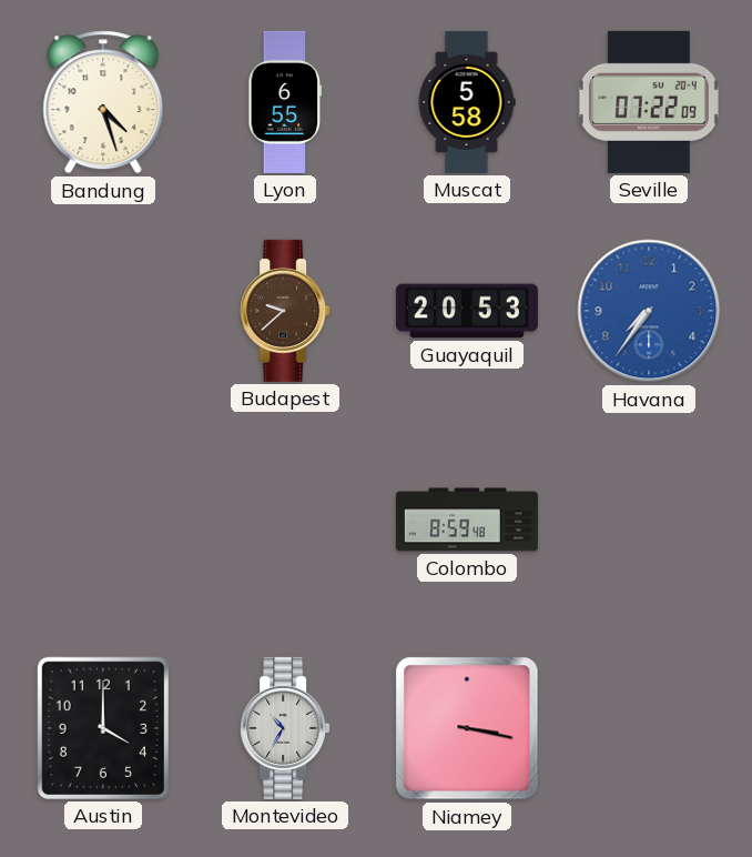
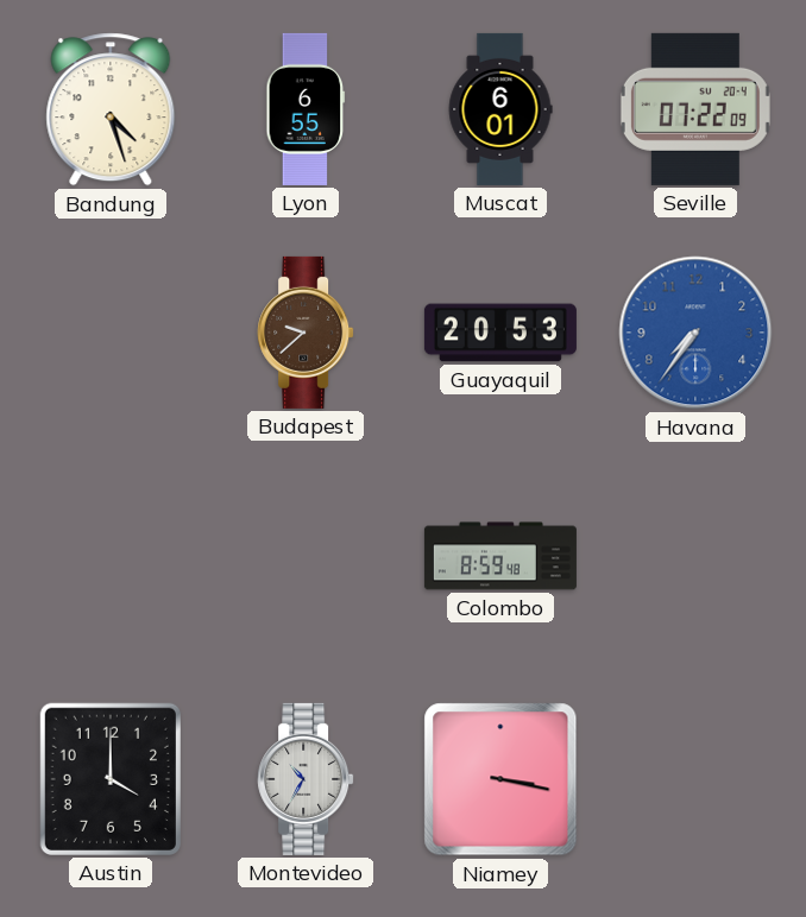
Muscat: 5:58 -> 6:01
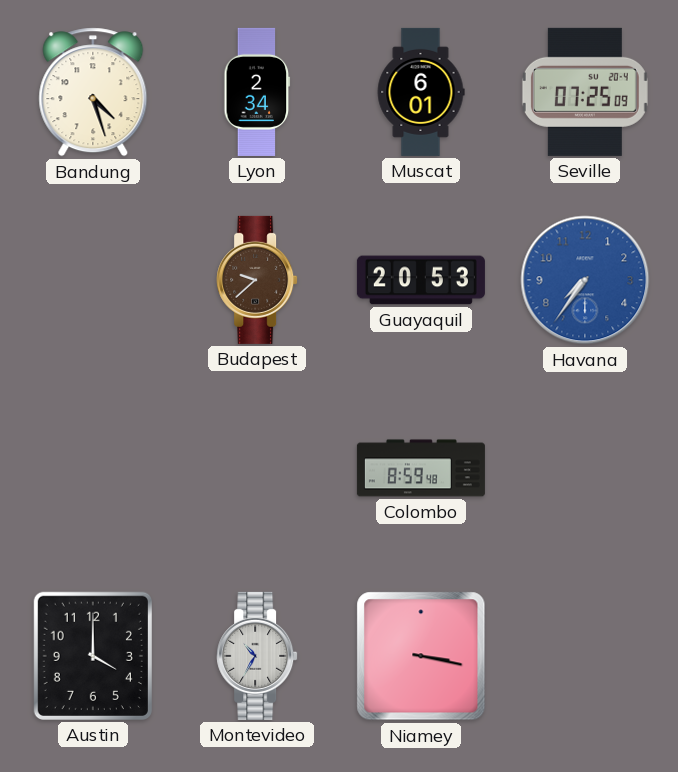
Lyon: 6:55 -> 2:34
Seville: 07:22 -> 07:25
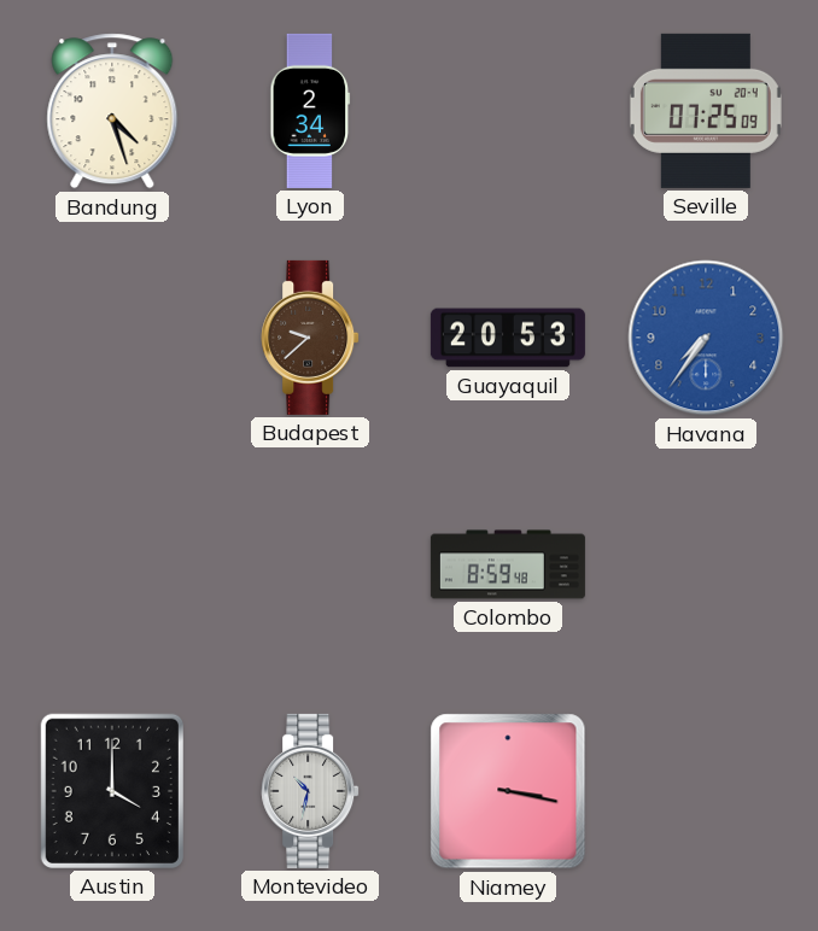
Muscat: 6:01 -> none
Montevideo: 10:35 -> 10:32
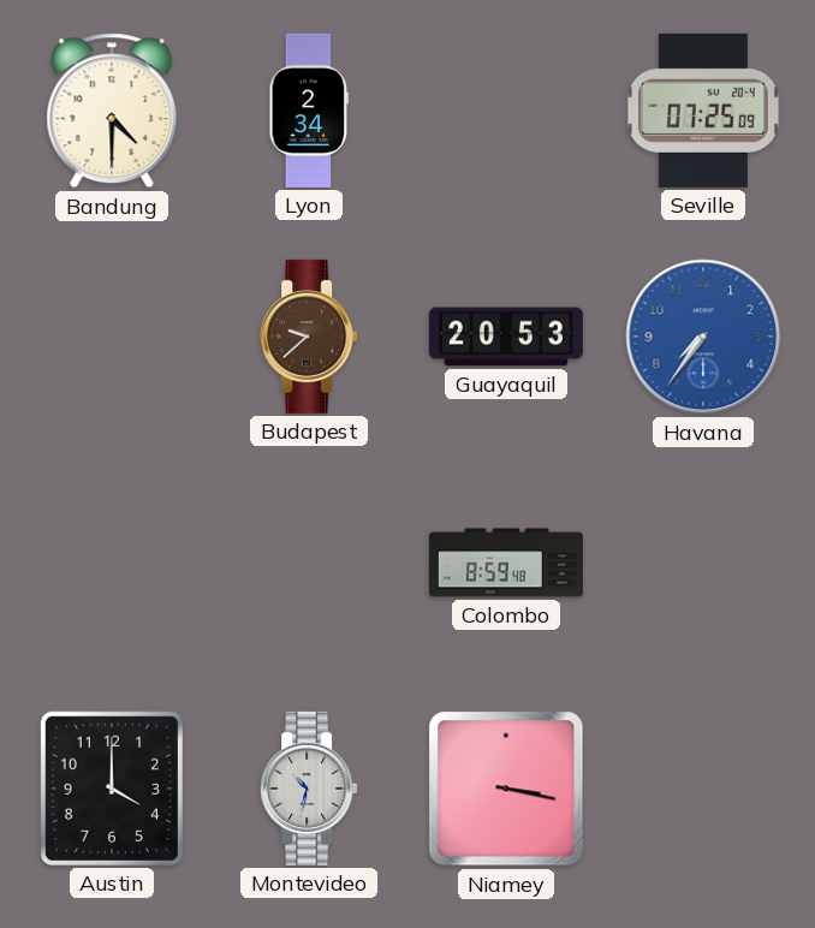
Bandung: 4:27 -> 4:30
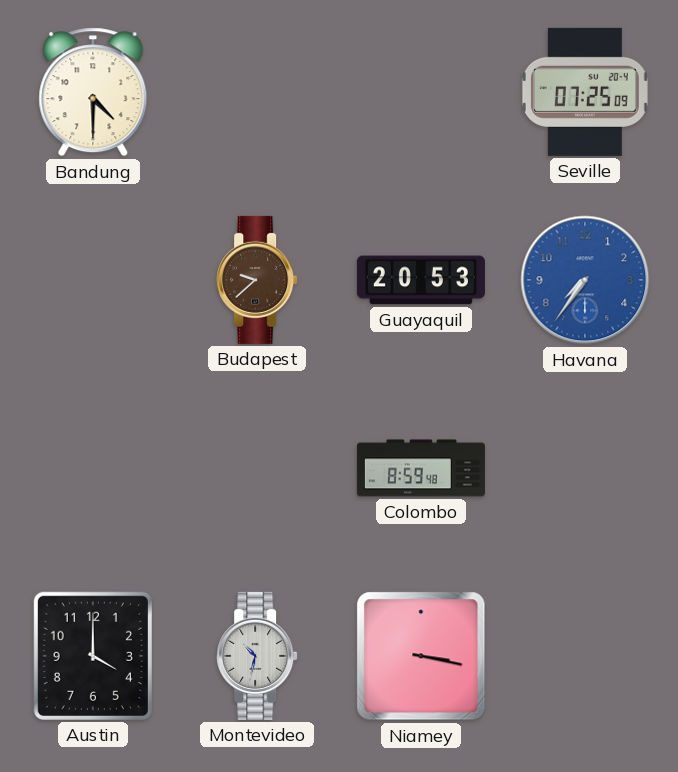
Lyon: 2:34 -> none
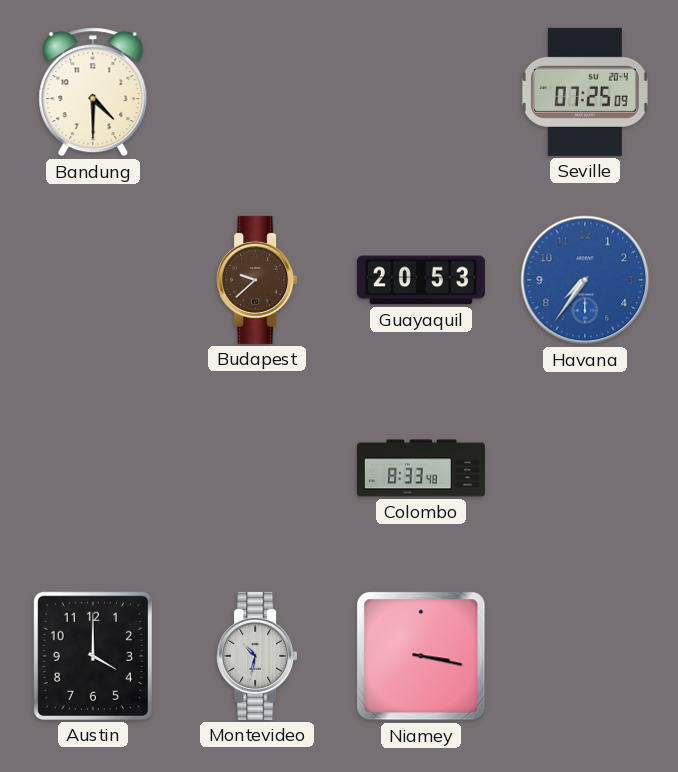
Colombo: 8:59 -> 8:33
